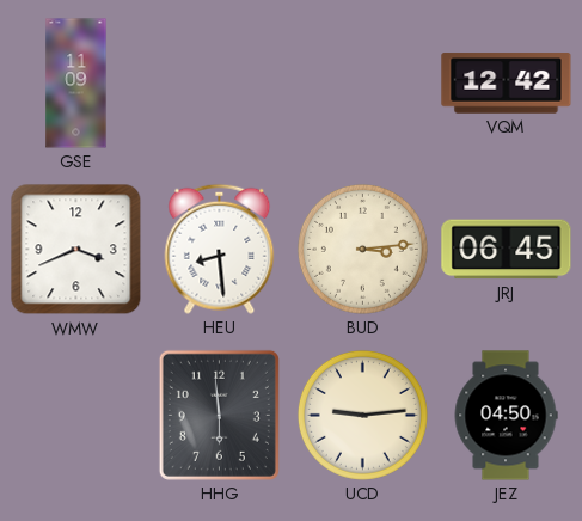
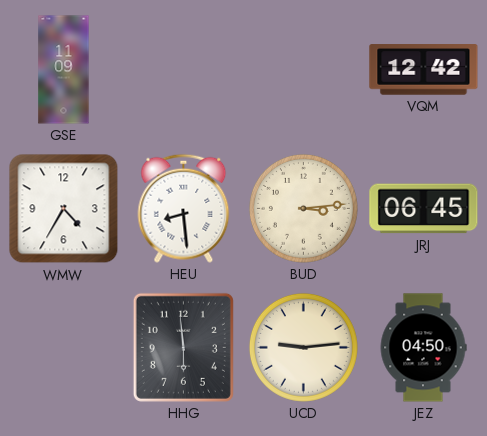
WMW: 3:41 -> 4:35
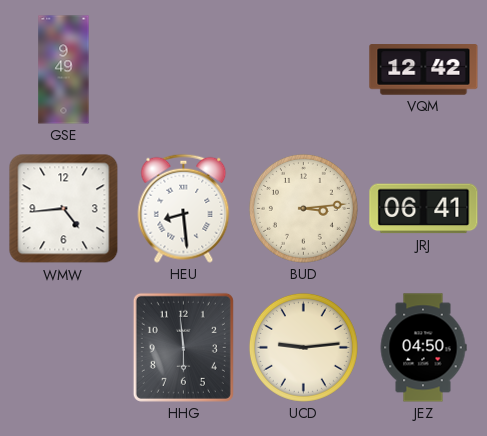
GSE: 11:09 -> 9:49
WMW: 4:35 -> 4:44
JRJ: 06:45 -> 06:41
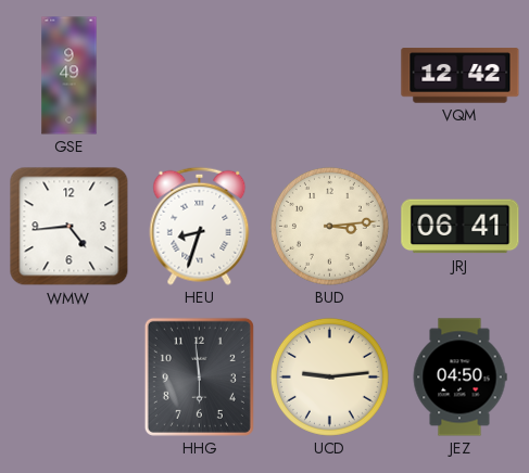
HEU: 8:29 -> 8:33
